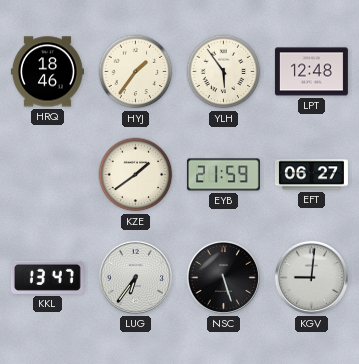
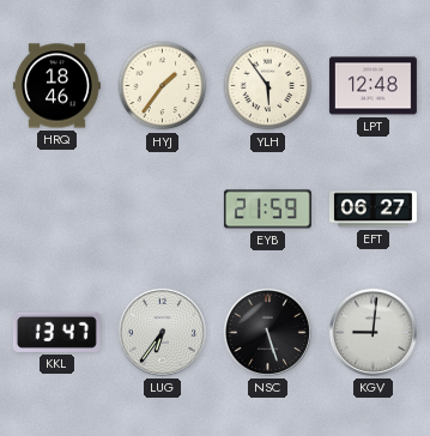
KZE: 1:39 -> none
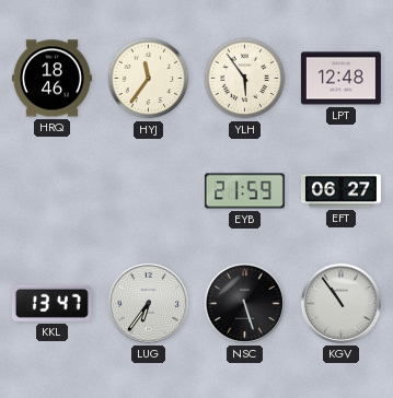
HYJ: 1:36 -> 11:36
KGV: 9:01 -> 10:54
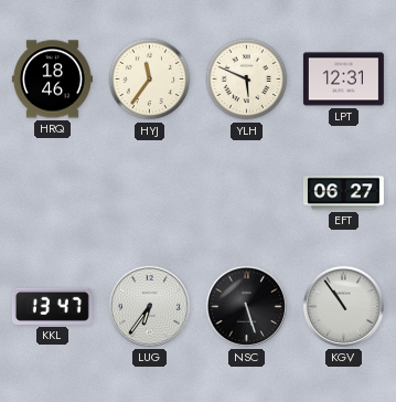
YLH: 5:54 -> 5:49
LPT: 12:48 -> 12:31
EYB: 21:59 -> none
